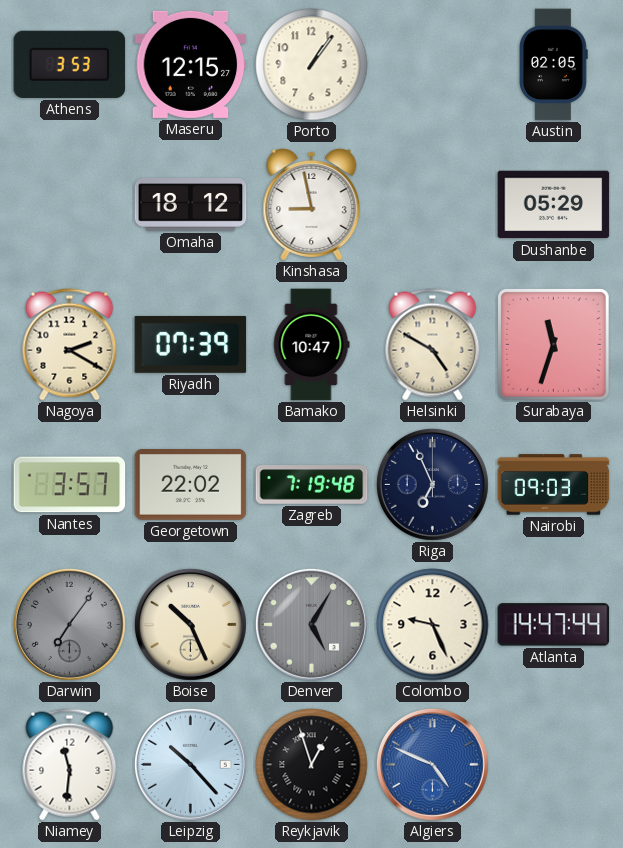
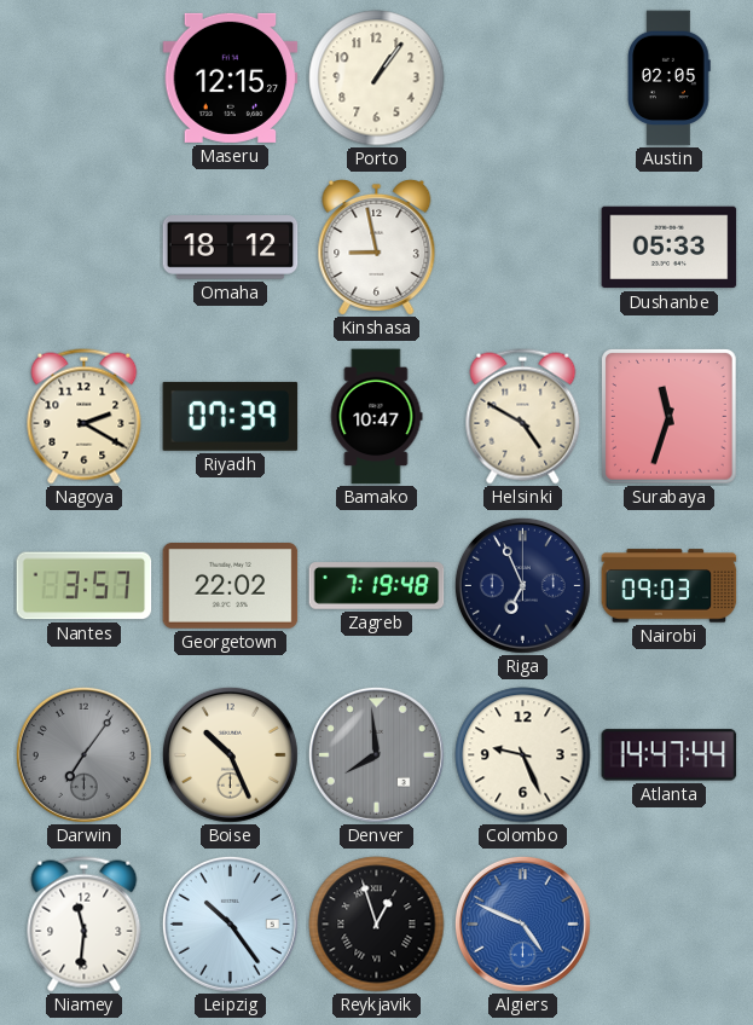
Athens: 3:53 -> none
Dushanbe: 05:29 -> 05:33
Denver: 5:05 -> 7:59
Leipzig: 10:23 -> 10:24
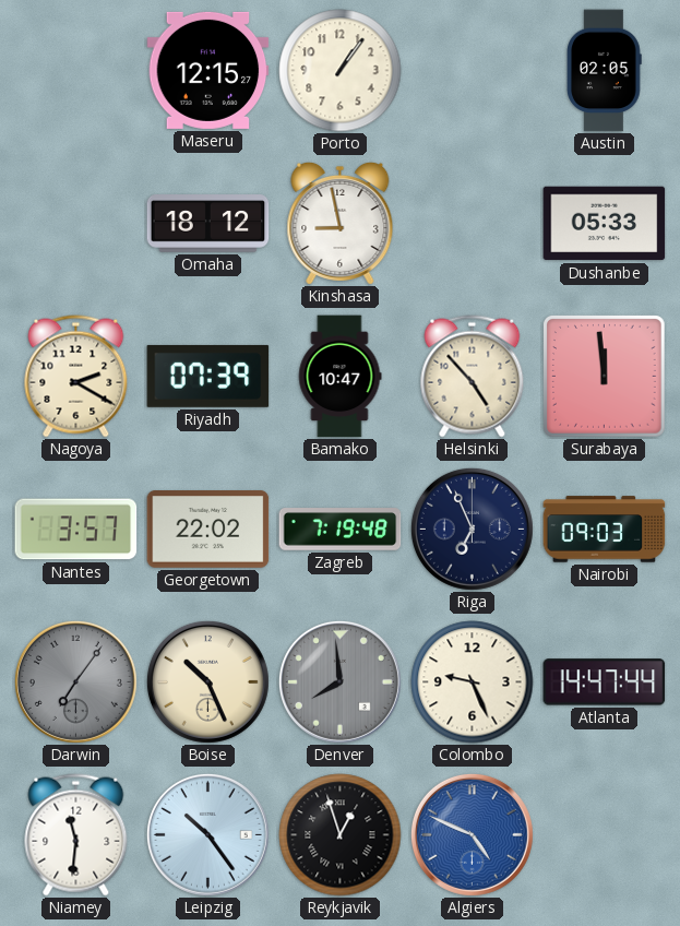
Helsinki: 4:50 -> 4:53
Surabaya: 11:33 -> 11:59
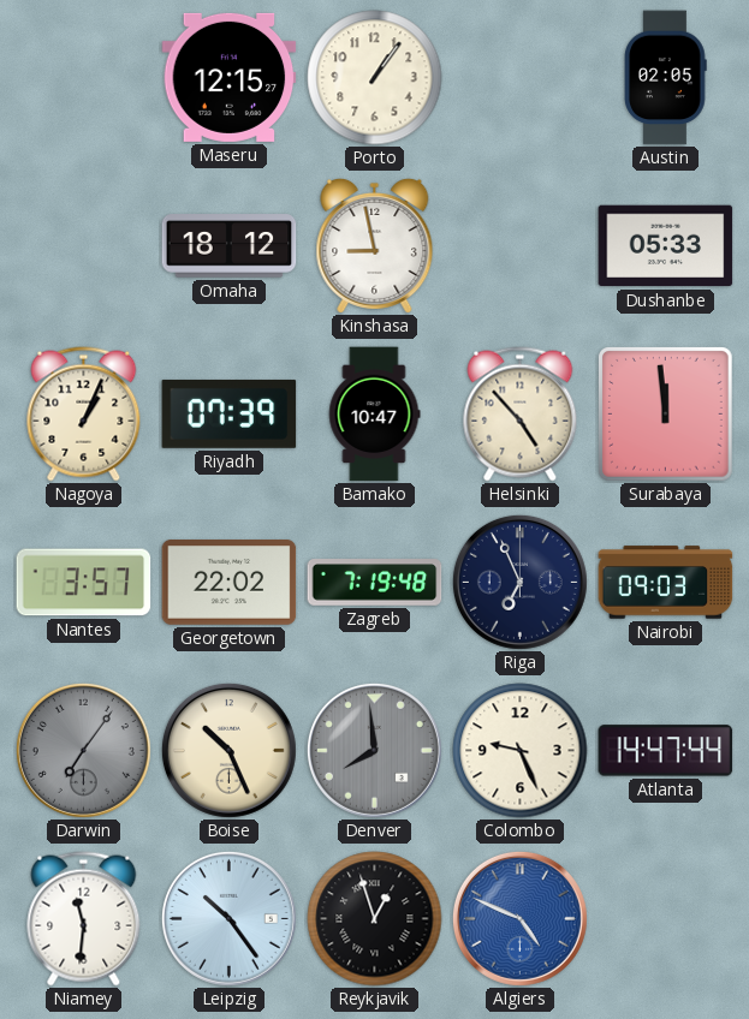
Nagoya: 2:20 -> 1:04
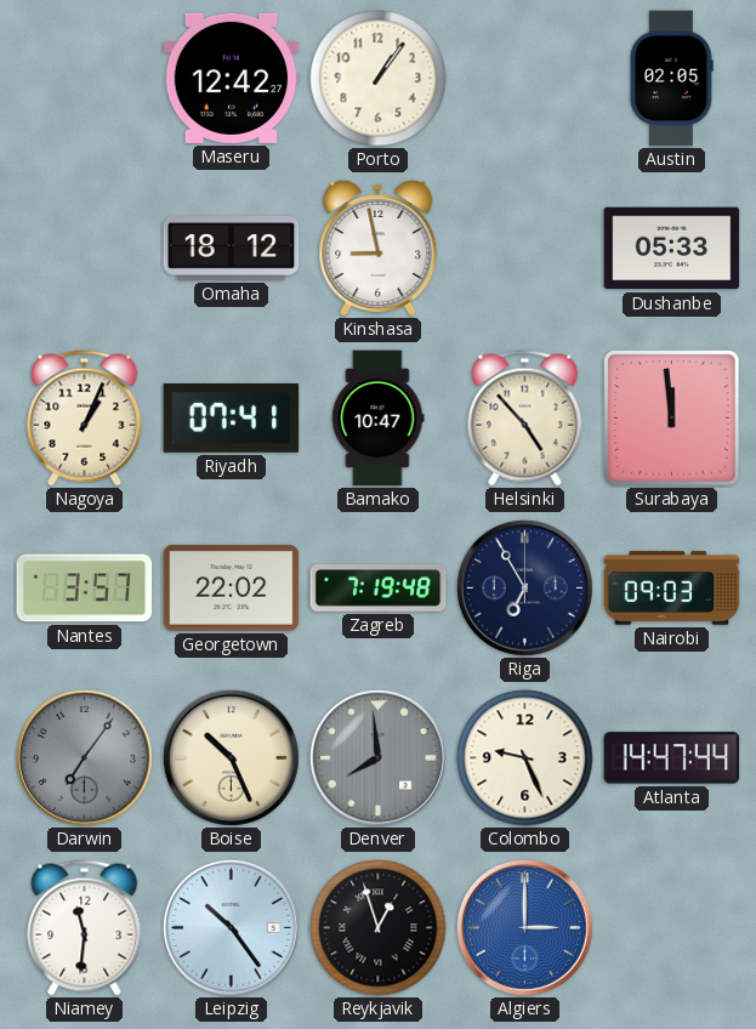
Maseru: 12:15 -> 12:42
Riyadh: 07:39 -> 07:41
Riga: 6:56 -> 6:55
Algiers: 4:49 -> 3:00
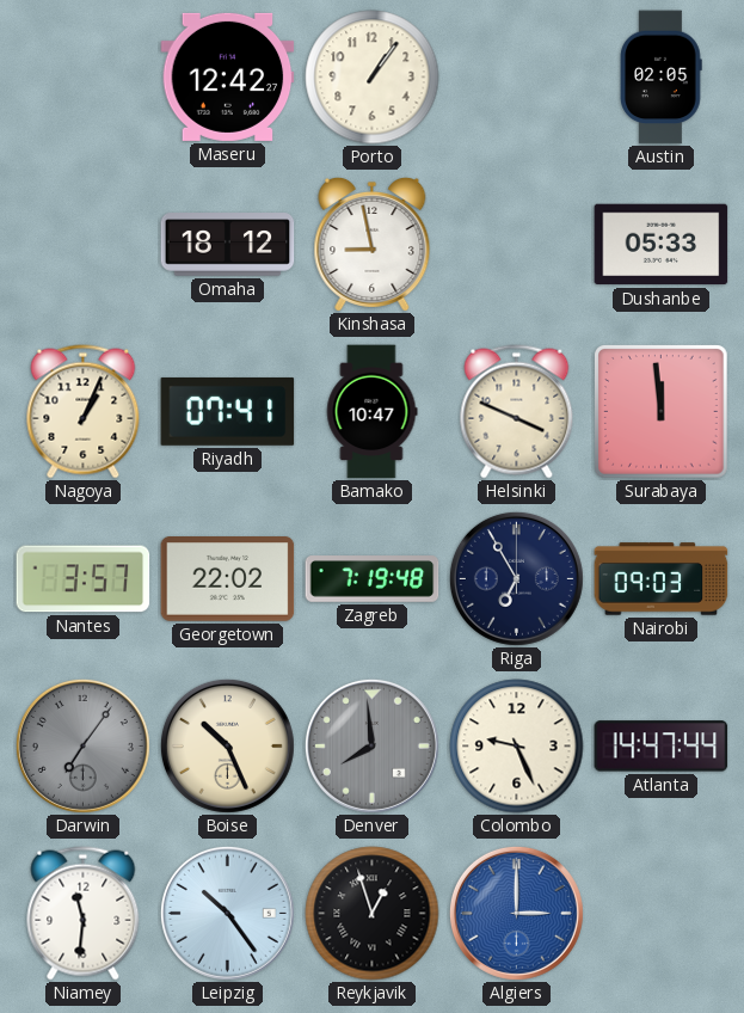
Helsinki: 4:53 -> 3:49
